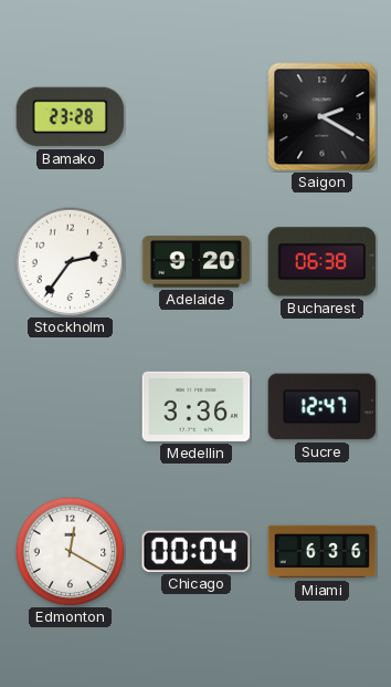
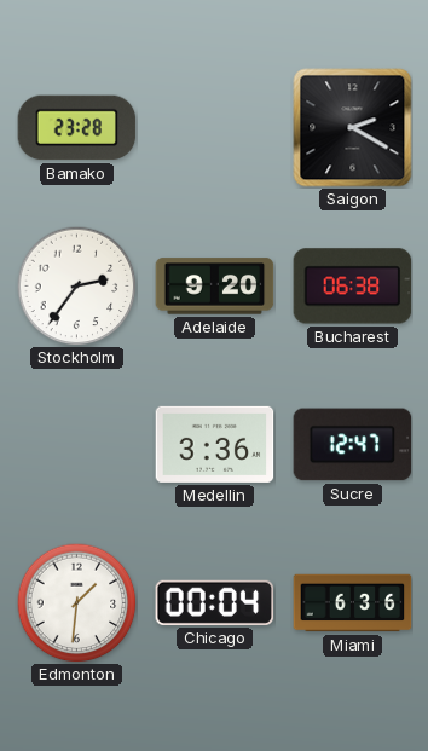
Edmonton: 12:20 -> 1:31
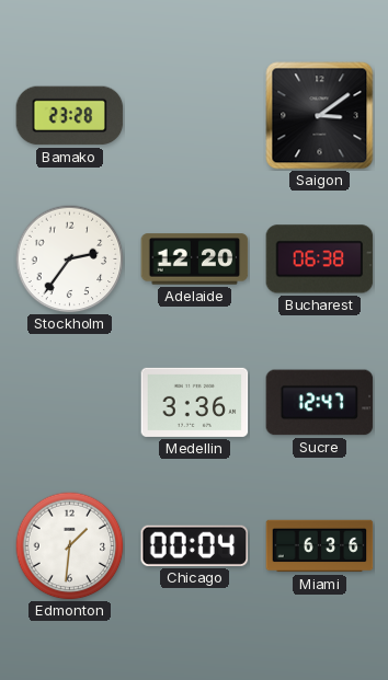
Saigon: 2:20 -> 3:09
Adelaide: 9:20 -> 12:20
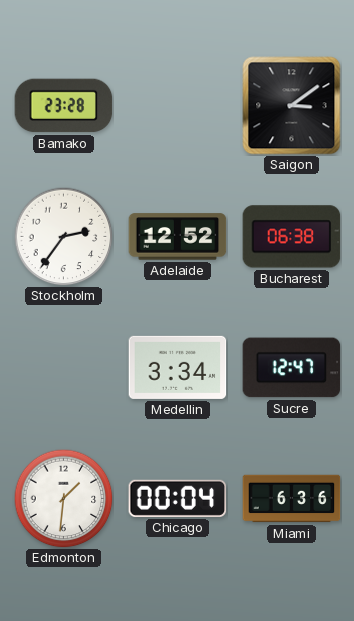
Adelaide: 12:20 -> 12:52
Medellin: 3:36 -> 3:34
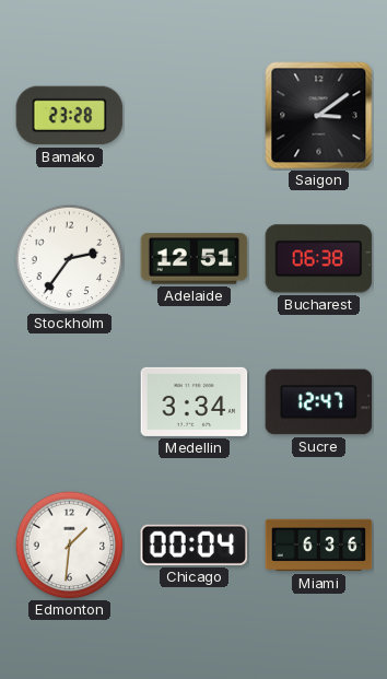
Adelaide: 12:52 -> 12:51
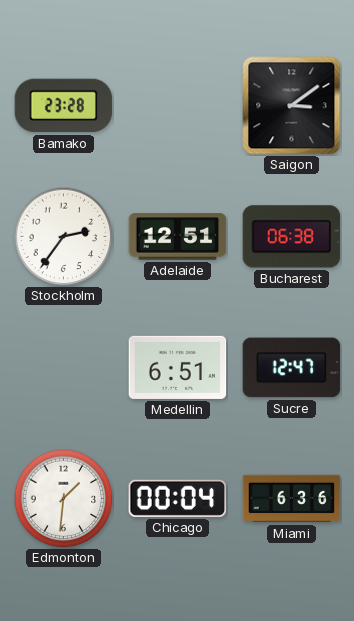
Medellin: 3:34 -> 6:51
